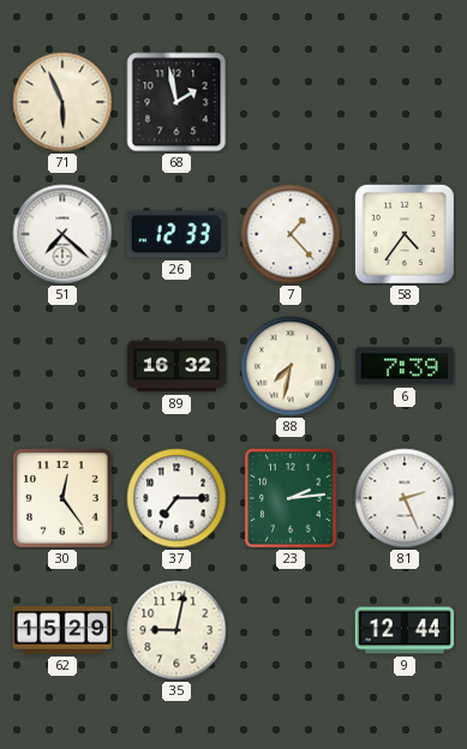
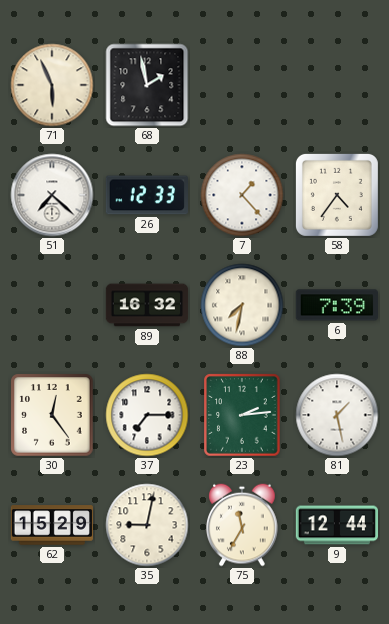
81: 2:26 -> 1:28
75: none -> 11:35
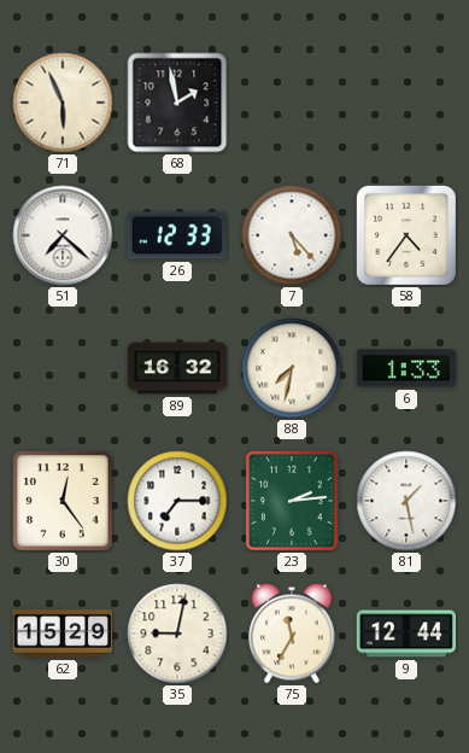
7: 1:23 -> 5:23
6: 7:39 -> 1:33
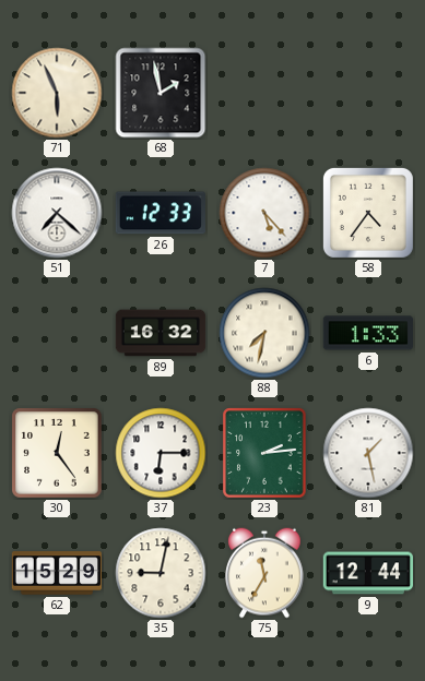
37: 7:15 -> 6:15
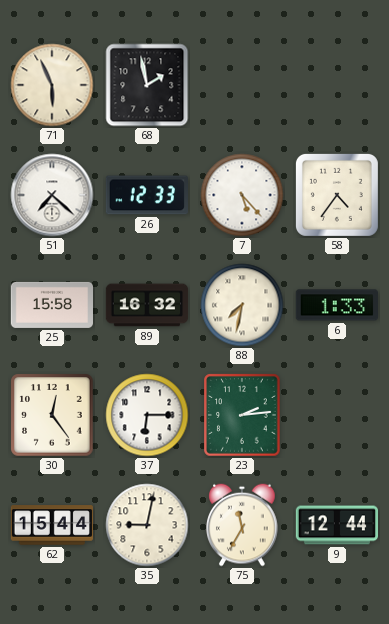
25: none -> 15:58
81: 1:28 -> none
62: 15:29 -> 15:44
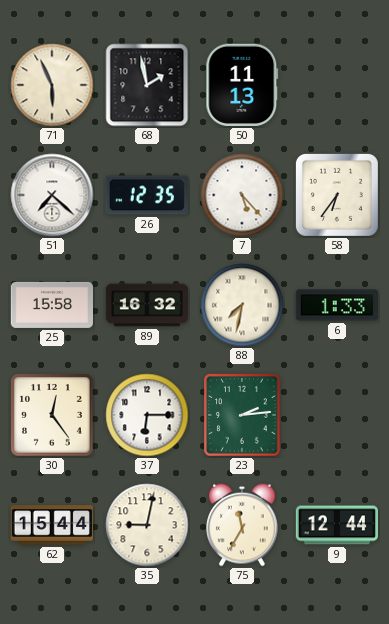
50: none -> 11:13
26: 12:33 -> 12:35
58: 4:36 -> 6:36
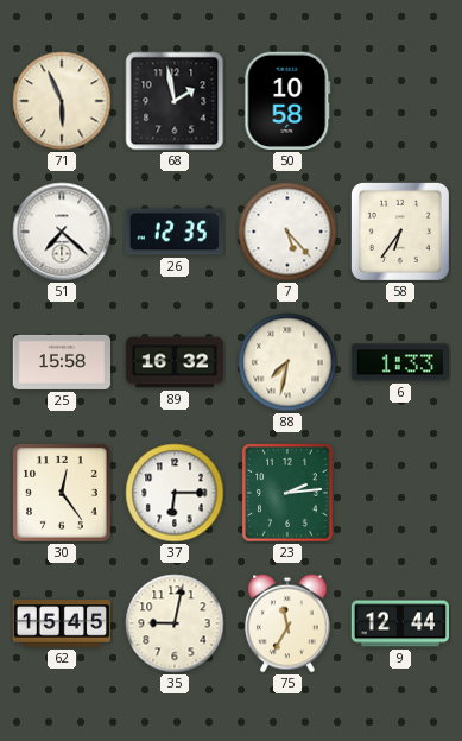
50: 11:13 -> 10:58
62: 15:44 -> 15:45
